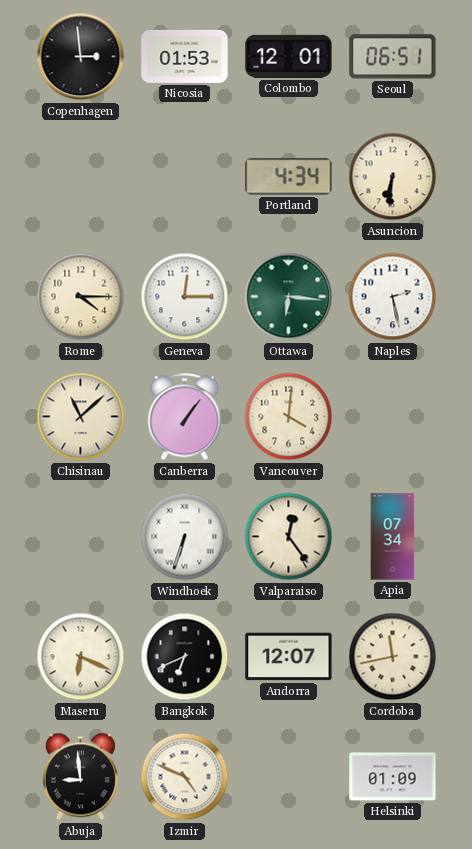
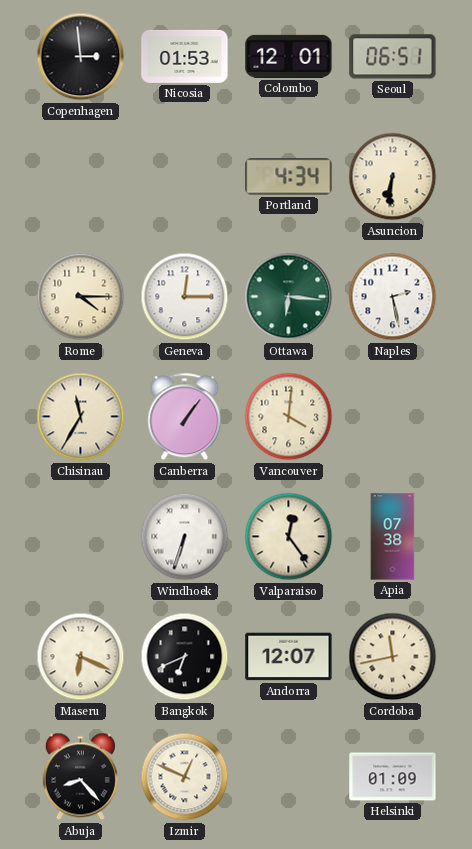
Chisinau: 11:08 -> 11:35
Apia: 07:34 -> 07:38
Abuja: 8:59 -> 8:23
Izmir: 4:49 -> 12:49
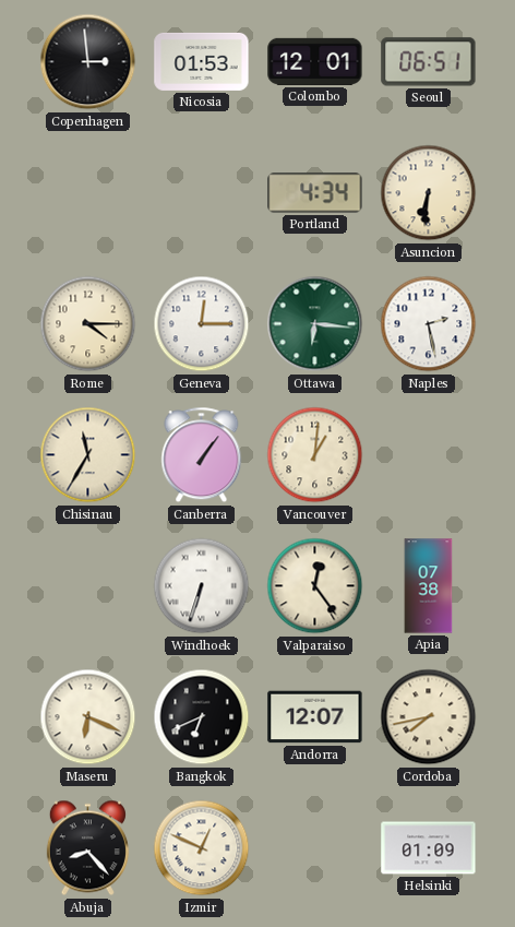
Vancouver: 4:01 -> 1:01
Cordoba: 11:43 -> 7:43
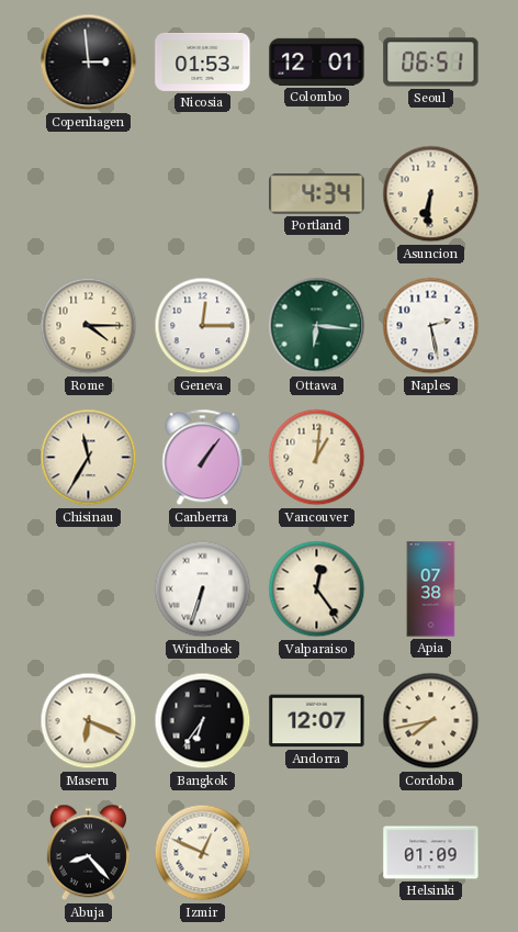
Bangkok: 6:41 -> 6:36
